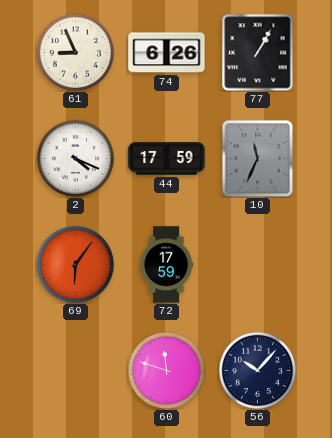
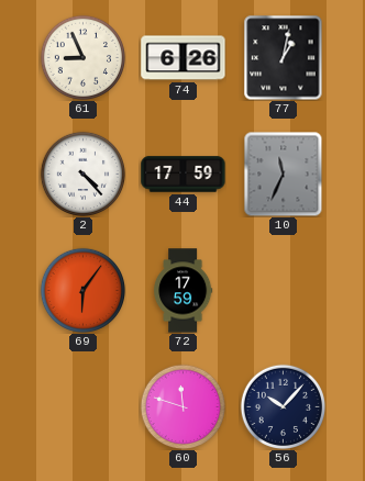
77: 1:05 -> 1:02
2: 4:19 -> 4:23
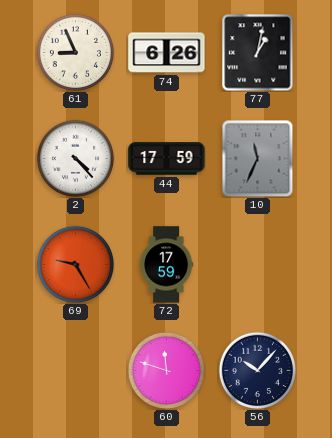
69: 6:06 -> 9:25
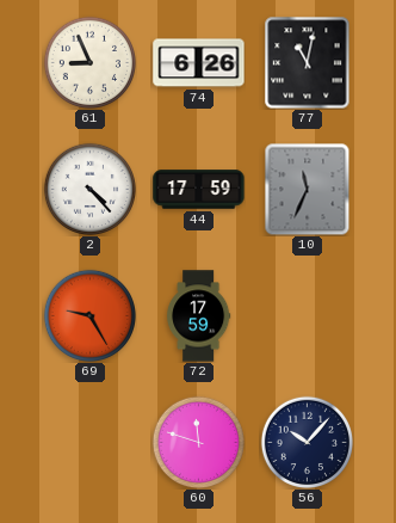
77: 1:02 -> 11:02
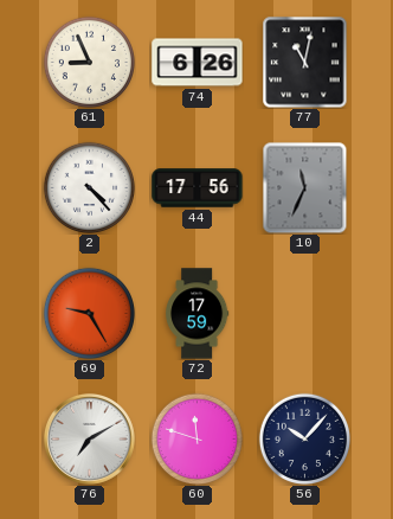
44: 17:59 -> 17:56
76: none -> 7:10
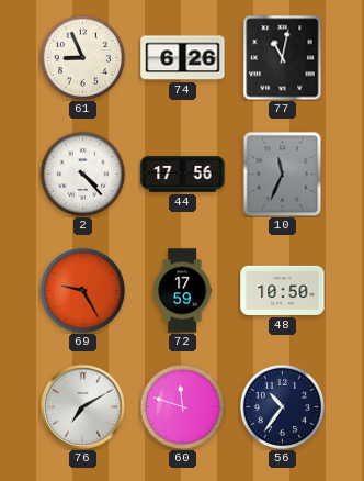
48: none -> 10:50
56: 10:07 -> 10:36
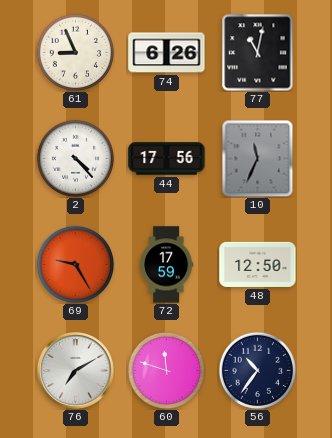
48: 10:50 -> 12:50
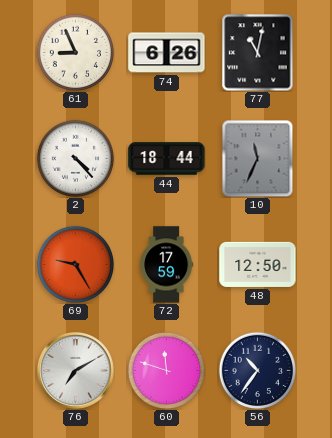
44: 17:56 -> 18:44
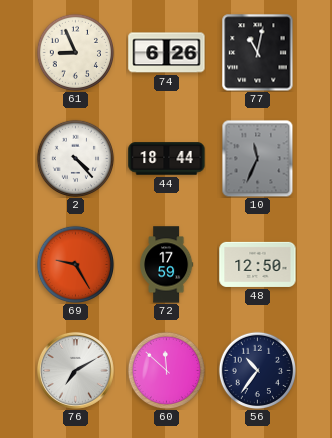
60: 11:48 -> 11:52
